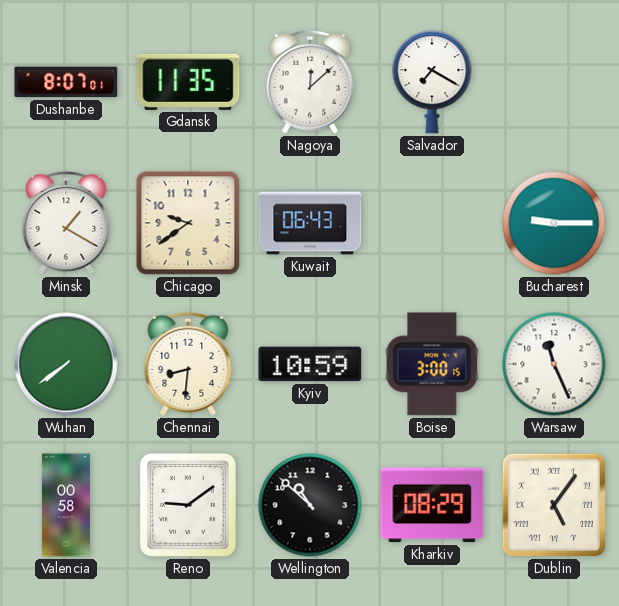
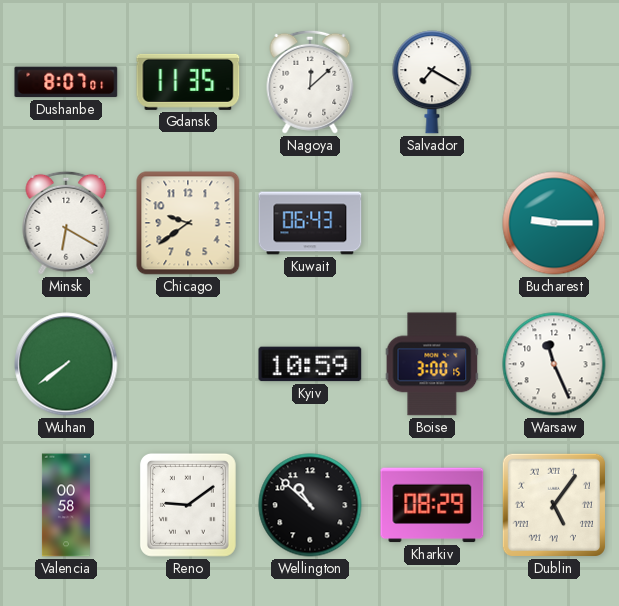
Minsk: 1:20 -> 6:20
Chennai: 8:31 -> none
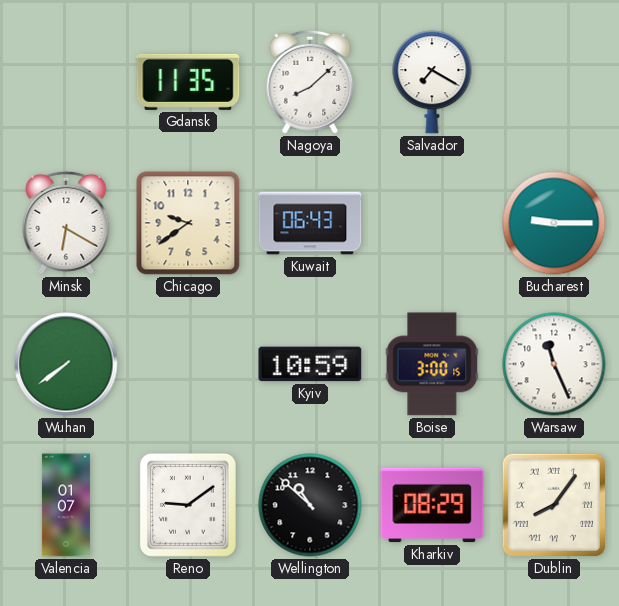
Dushanbe: 8:07 -> none
Nagoya: 12:08 -> 8:08
Valencia: 00:58 -> 01:07
Dublin: 5:06 -> 8:06
